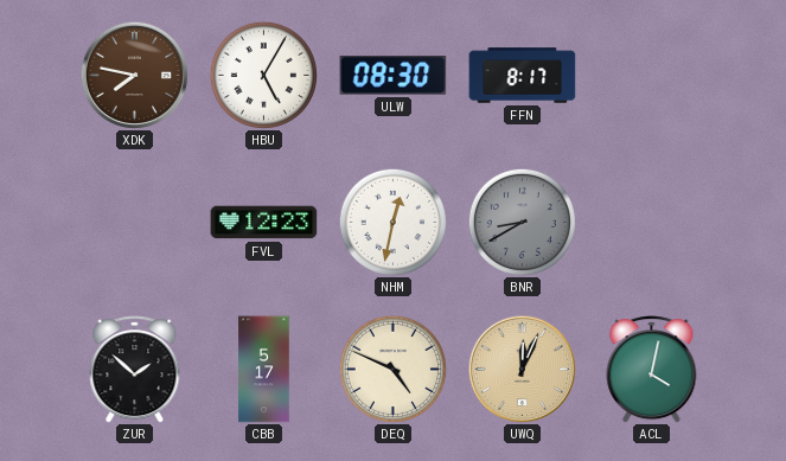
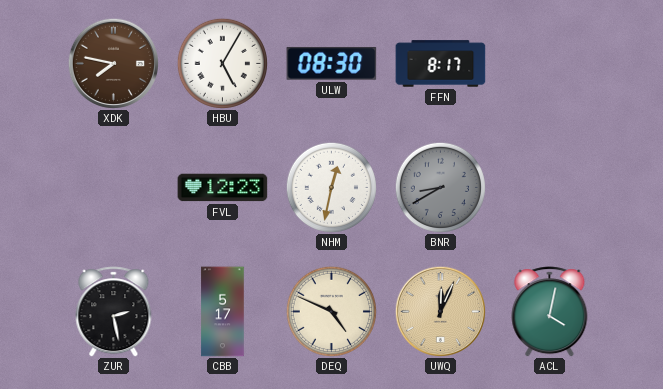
ZUR: 1:52 -> 2:28
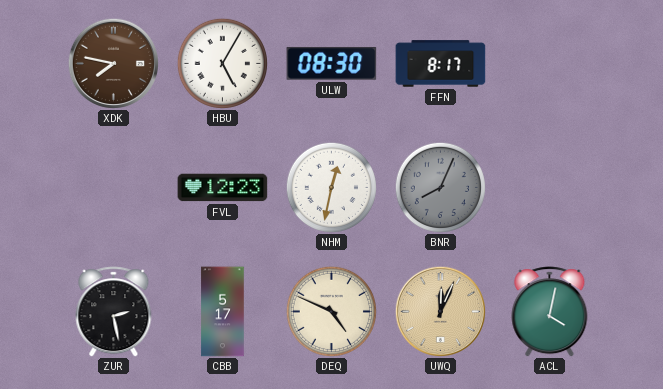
BNR: 8:40 -> 8:04
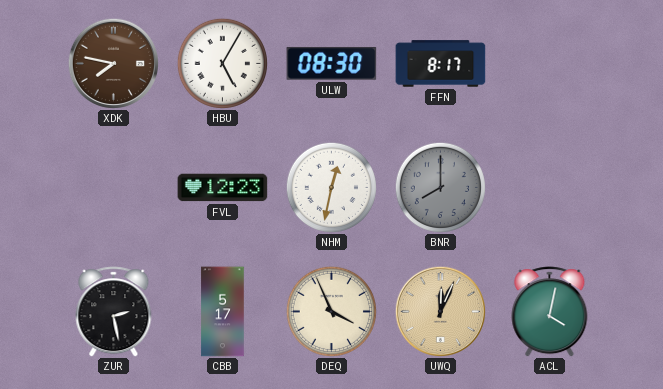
BNR: 8:04 -> 8:00
DEQ: 4:49 -> 3:56
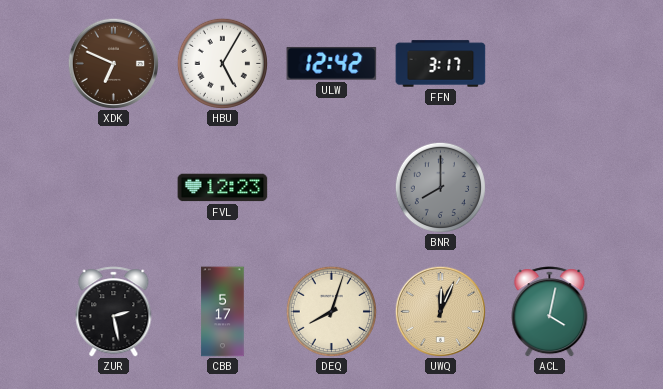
XDK: 7:47 -> 6:49
ULW: 08:30 -> 12:42
FFN: 8:17 -> 3:17
NHM: 12:32 -> none
DEQ: 3:56 -> 8:03
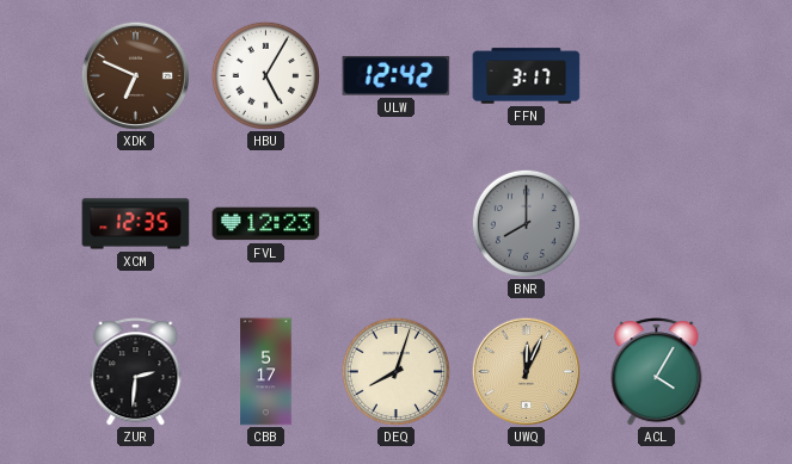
XCM: none -> 12:35
ZUR: 2:28 -> 2:31
ACL: 4:02 -> 4:05
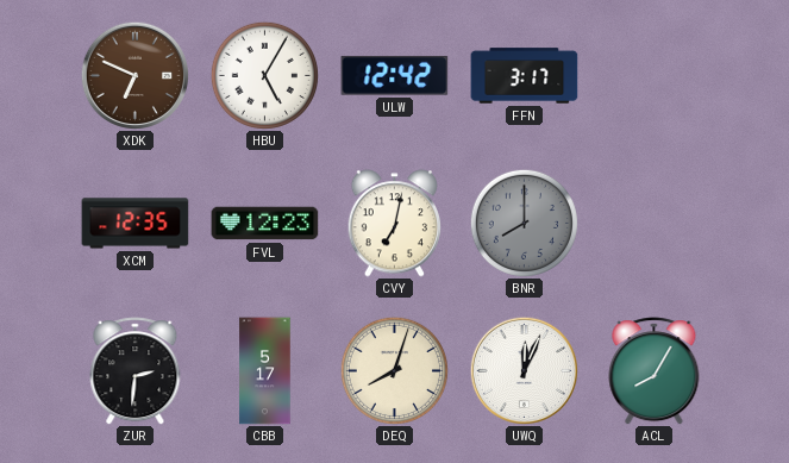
CVY: none -> 7:02
UWQ dial: champagne -> white
ACL: 4:05 -> 8:05
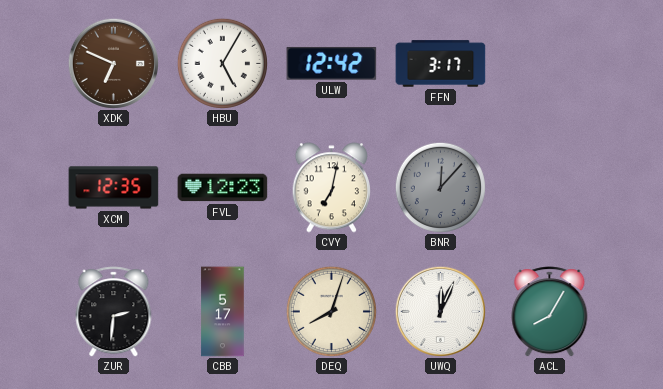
BNR: 8:00 -> 12:07
